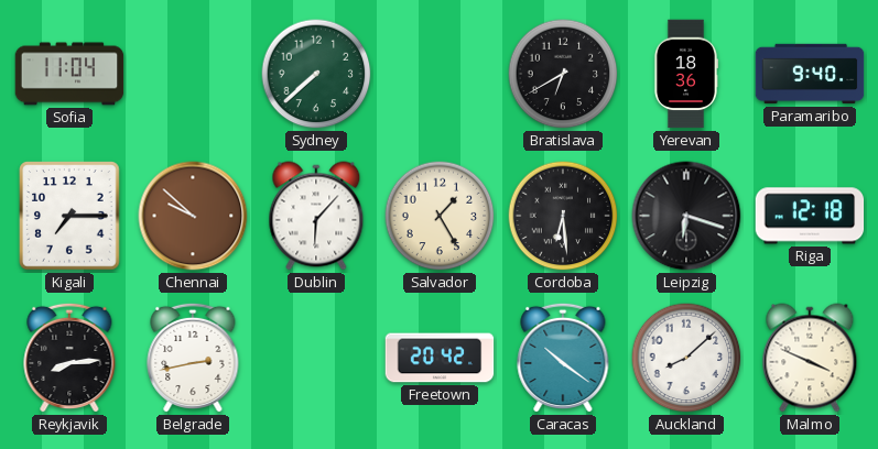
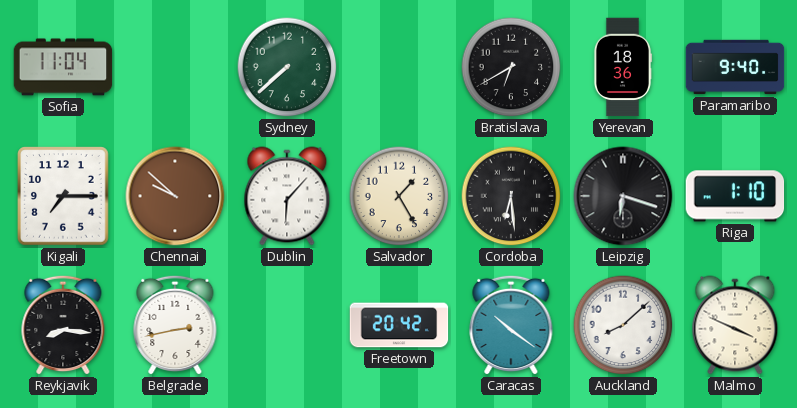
Riga: 12:18 -> 1:10
Reykjavik: 8:14 -> 8:16
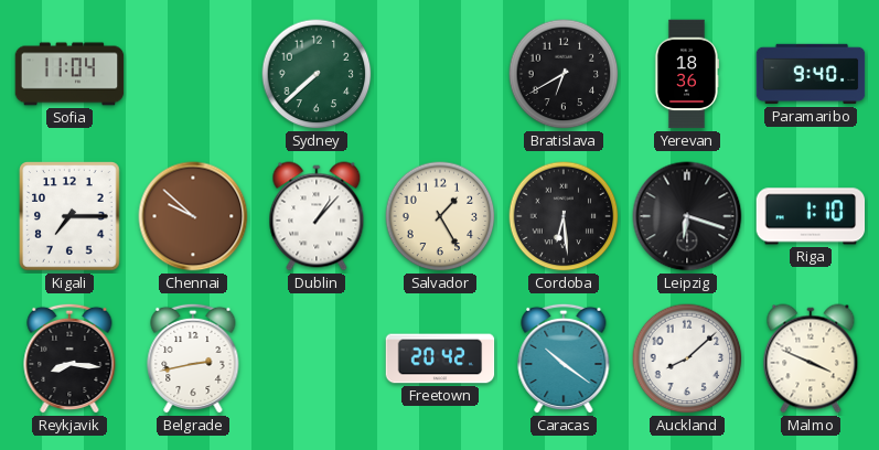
Dublin: 6:07 -> 1:07
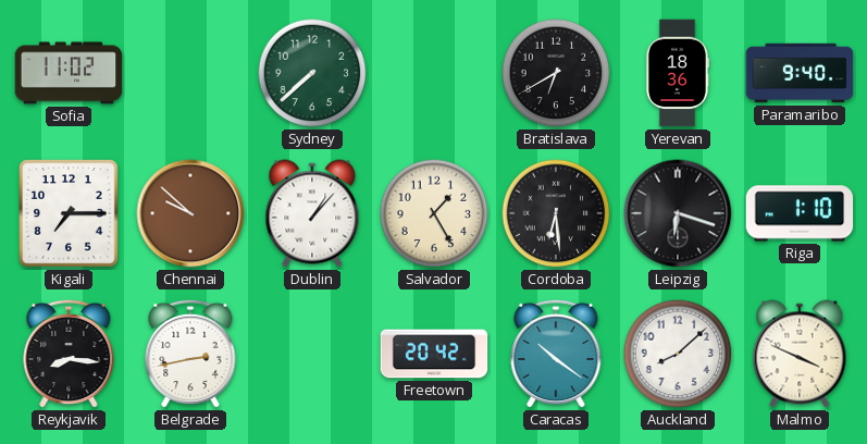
Sofia: 11:04 -> 11:02
